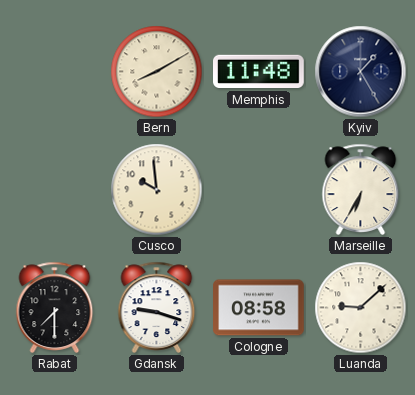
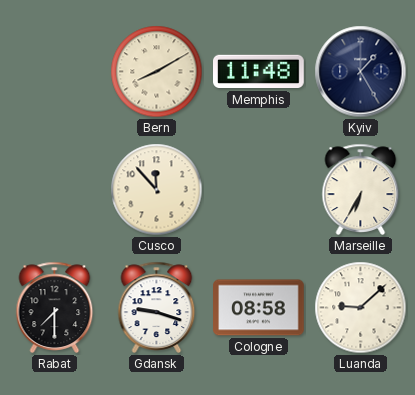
Cusco: 9:59 -> 11:53
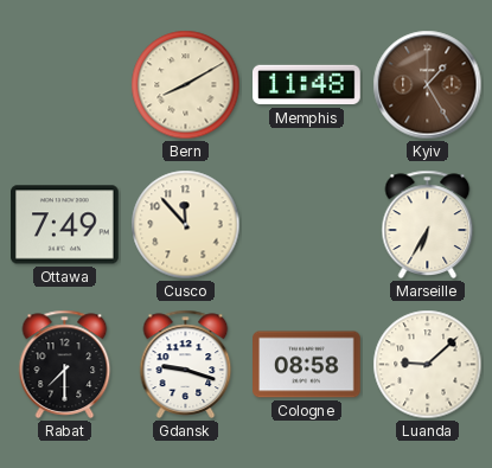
Kyiv dial: navy -> brown
Ottawa: none -> 7:49
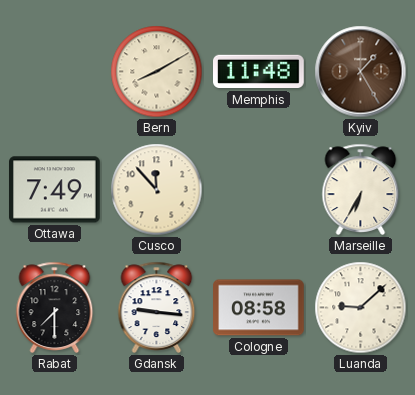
Gdansk: 9:18 -> 9:16
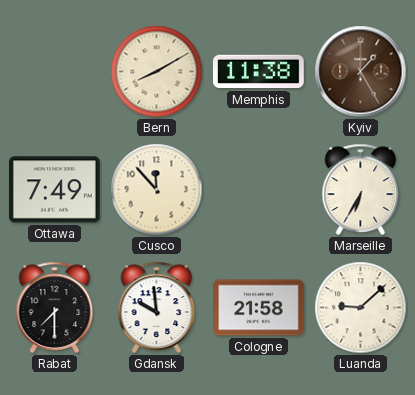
Memphis: 11:48 -> 11:38
Gdansk: 9:16 -> 9:59
Cologne: 08:58 -> 21:58
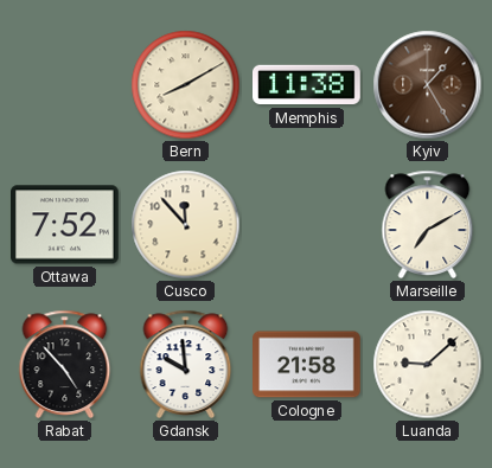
Ottawa: 7:49 -> 7:52
Marseille: 6:35 -> 7:10
Rabat: 7:30 -> 4:53
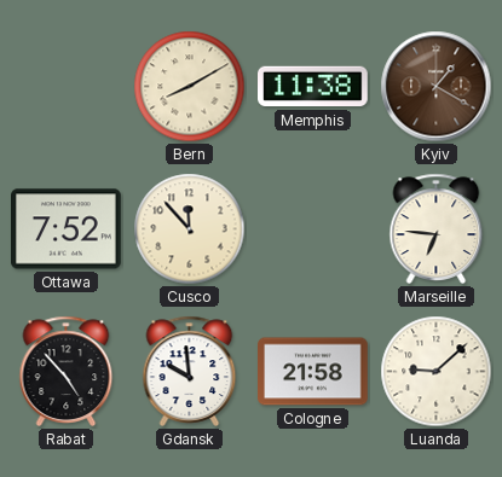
Kyiv: 1:25 -> 1:20
Marseille: 7:10 -> 6:46
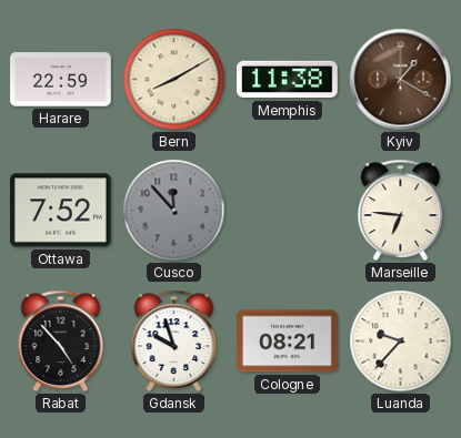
Harare: none -> 22:59
Cusco dial: cream -> grey
Gdansk: 9:59 -> 9:57
Cologne: 21:58 -> 08:21
Luanda: 9:08 -> 9:37
